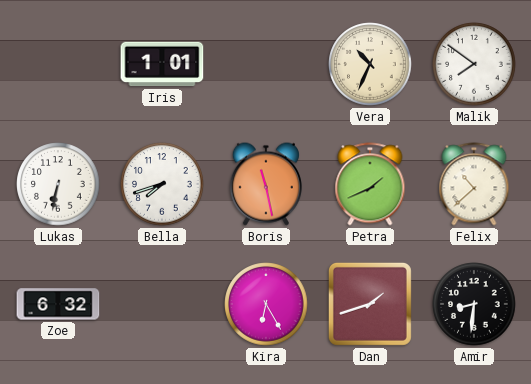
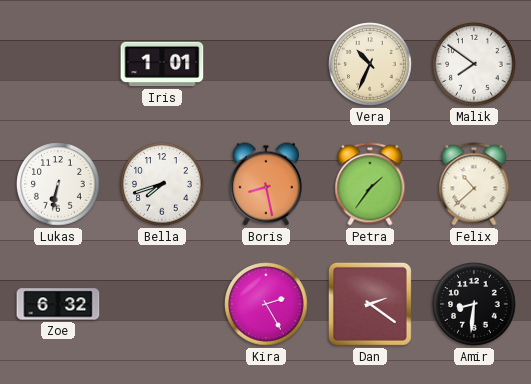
Boris: 11:28 -> 8:28
Petra: 1:41 -> 1:36
Kira: 6:25 -> 2:25
Dan: 1:42 -> 2:21
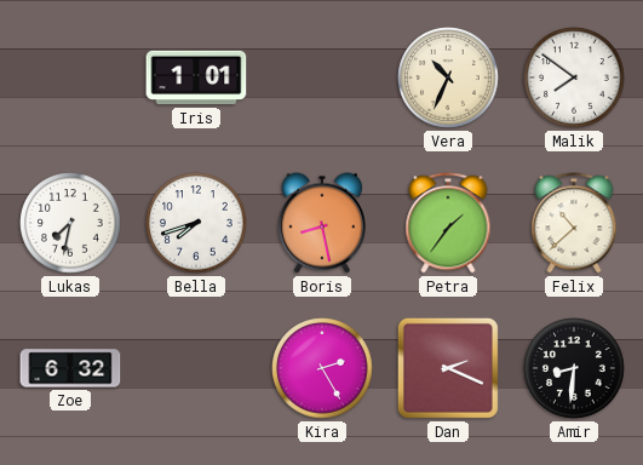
Lukas: 6:32 -> 7:32
Dan: 2:21 -> 2:19
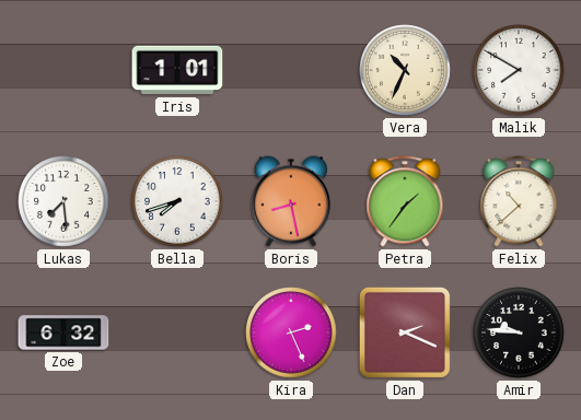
Malik: 7:51 -> 7:50
Lukas: 7:32 -> 7:29
Kira: 2:25 -> 2:26
Amir: 8:31 -> 9:46
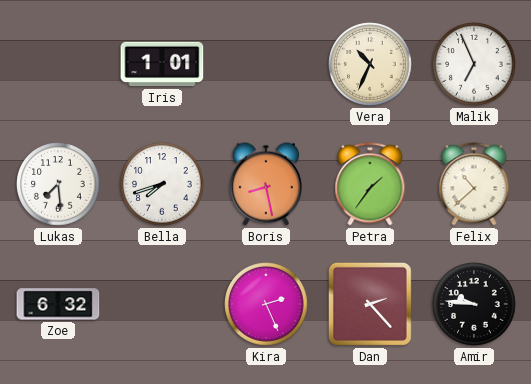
Malik: 7:50 -> 6:56
Dan: 2:19 -> 2:23
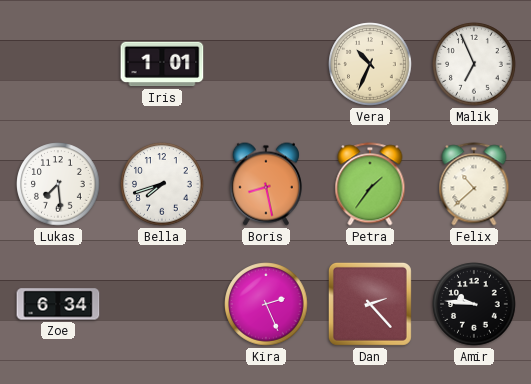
Zoe: 6:32 -> 6:34
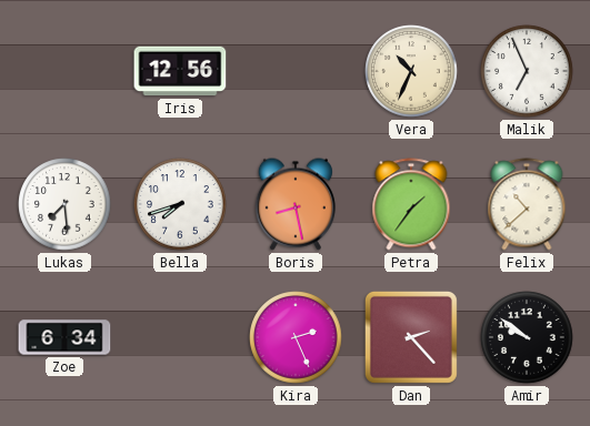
Iris: 1:01 -> 12:56
Amir: 9:46 -> 9:51
